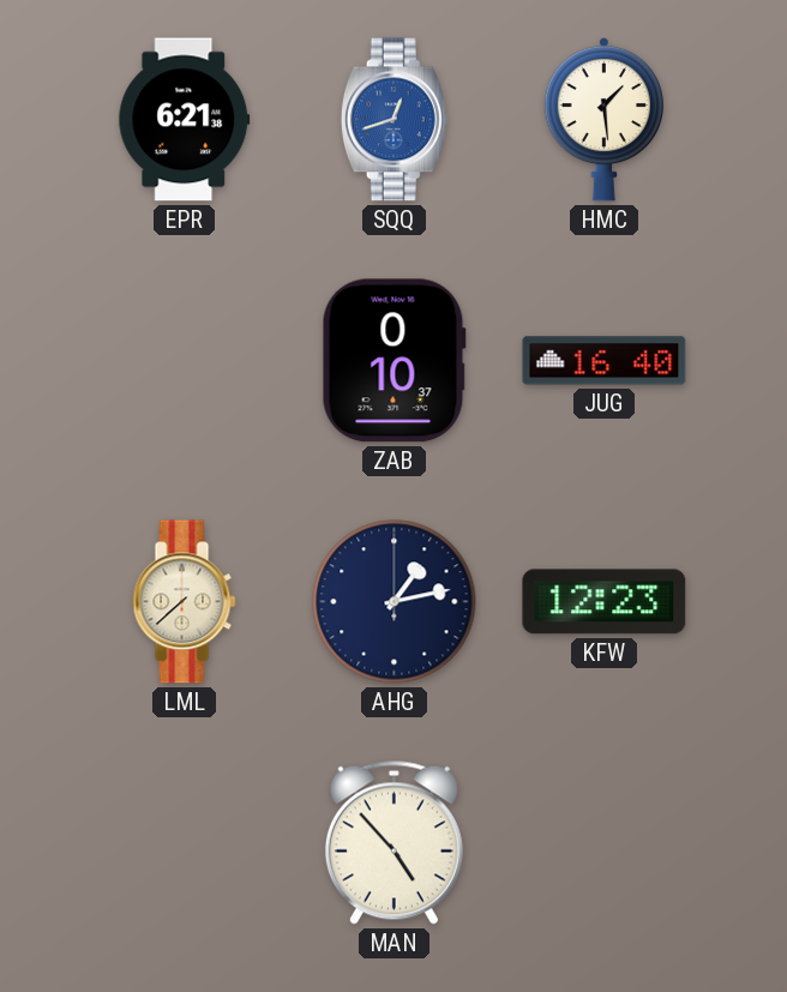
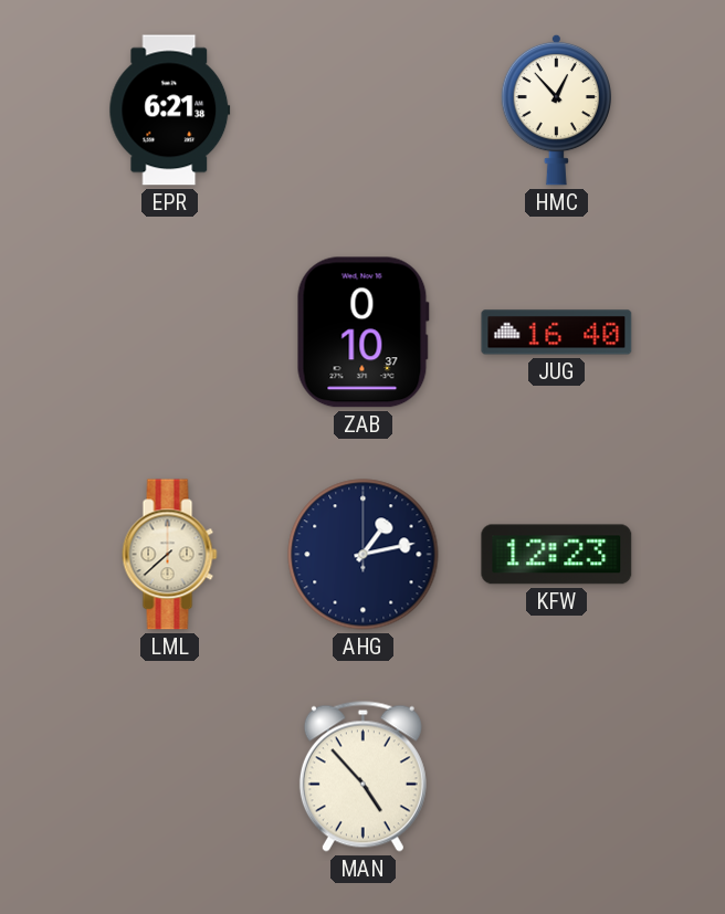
SQQ: 12:42 -> none
HMC: 1:29 -> 12:53
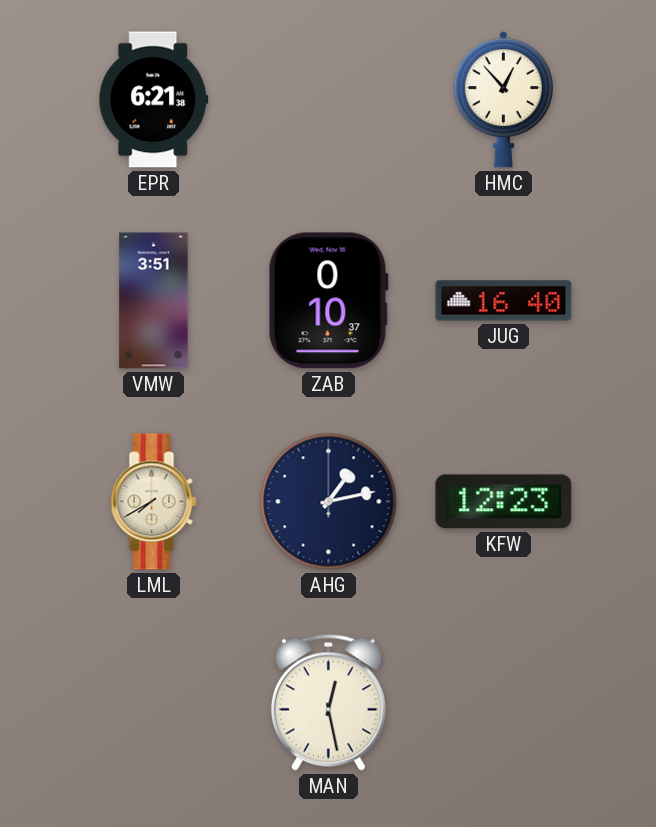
VMW: none -> 3:51
LML: 7:38 -> 7:40
MAN: 4:53 -> 12:28
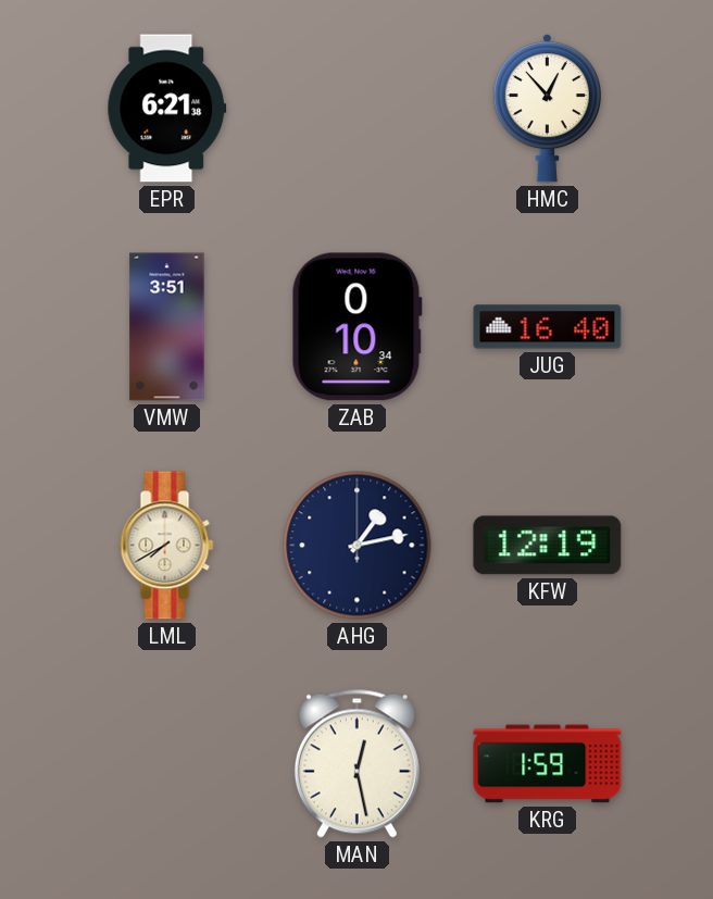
ZAB: 0:10:37 -> 0:10:34
KFW: 12:23 -> 12:19
KRG: none -> 1:59
